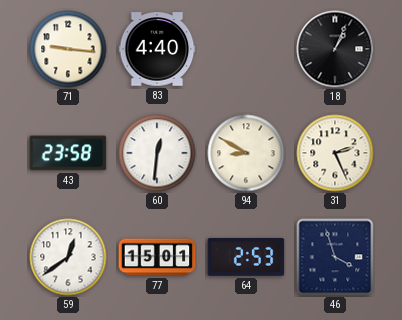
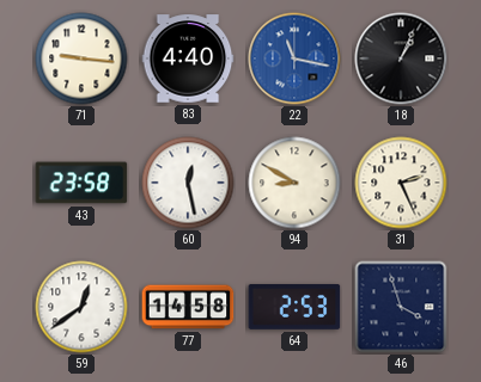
22: none -> 11:17
60: 12:31 -> 12:28
77: 15:01 -> 14:58
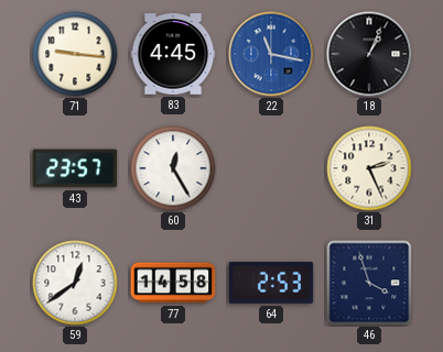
83: 4:40 -> 4:45
43: 23:58 -> 23:57
60: 12:28 -> 12:25
94: 8:50 -> none
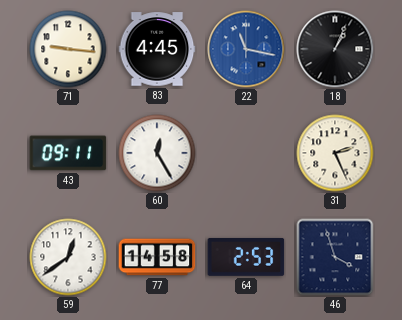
43: 23:57 -> 09:11
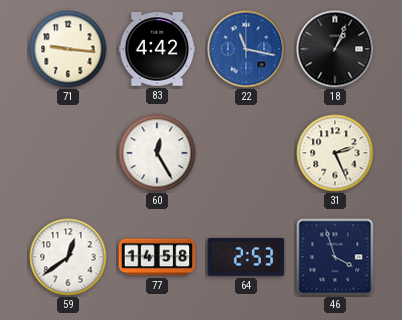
83: 4:45 -> 4:42
43: 09:11 -> none
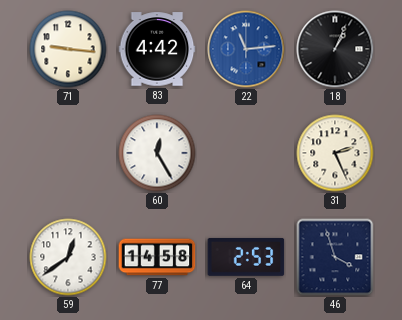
22: 11:17 -> 11:14
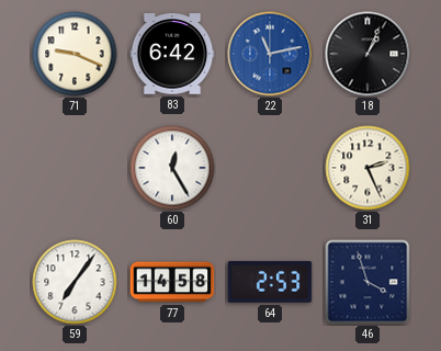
71: 9:16 -> 9:19
83: 4:42 -> 6:42
22: 11:14 -> 11:13
59: 12:39 -> 7:06
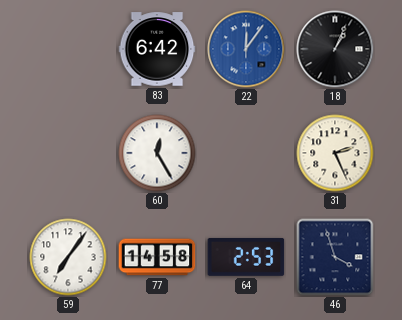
71: 9:19 -> none
22: 11:13 -> 12:06
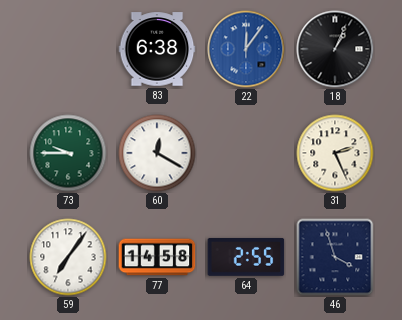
83: 6:42 -> 6:38
73: none -> 9:45
60: 12:25 -> 12:20
64: 2:53 -> 2:55
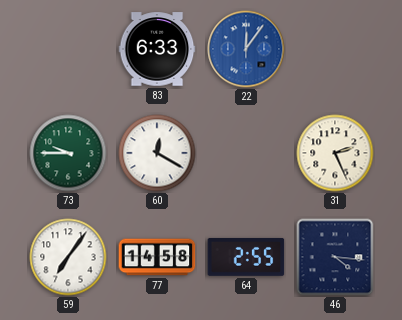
83: 6:38 -> 6:33
18: 1:04 -> none
46: 3:57 -> 4:16
